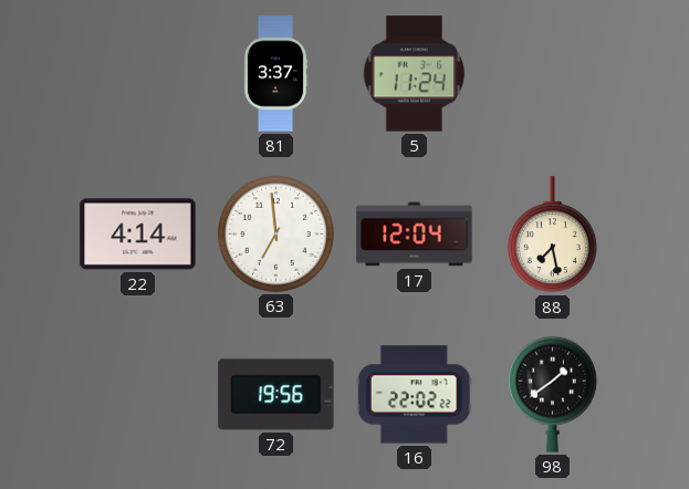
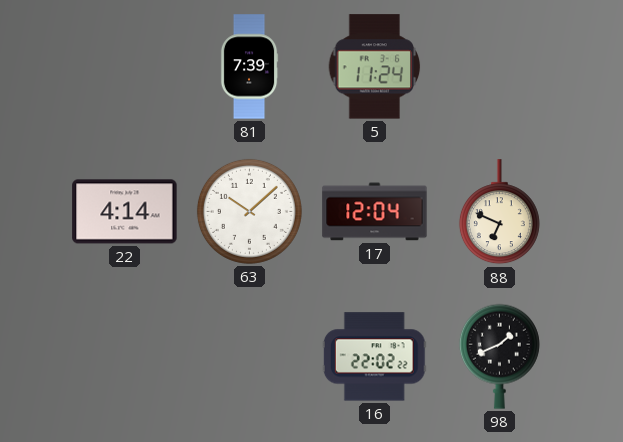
81: 3:37 -> 7:39
63: 6:59 -> 10:08
88: 7:28 -> 6:49
72: 19:56 -> none
98: 1:39 -> 1:41
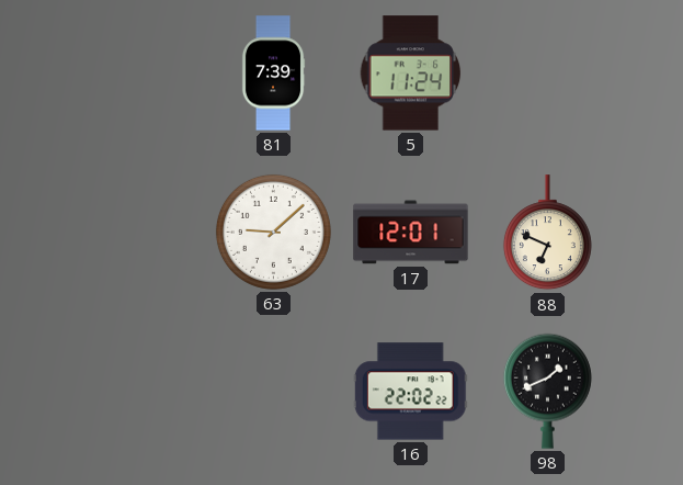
22: 4:14 -> none
63: 10:08 -> 9:08
17: 12:04 -> 12:01
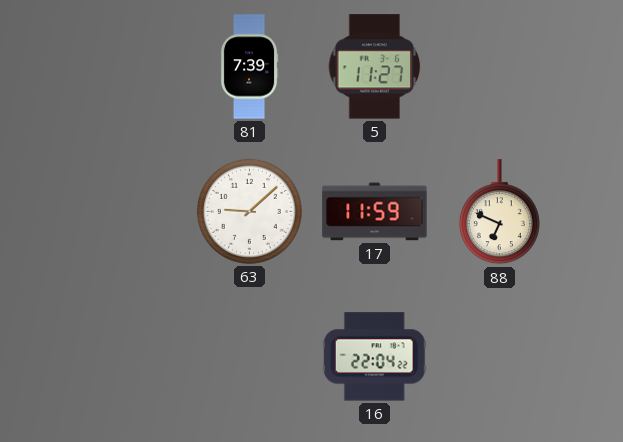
5: 11:24 -> 11:27
17: 12:01 -> 11:59
16: 22:02 -> 22:04
98: 1:41 -> none
